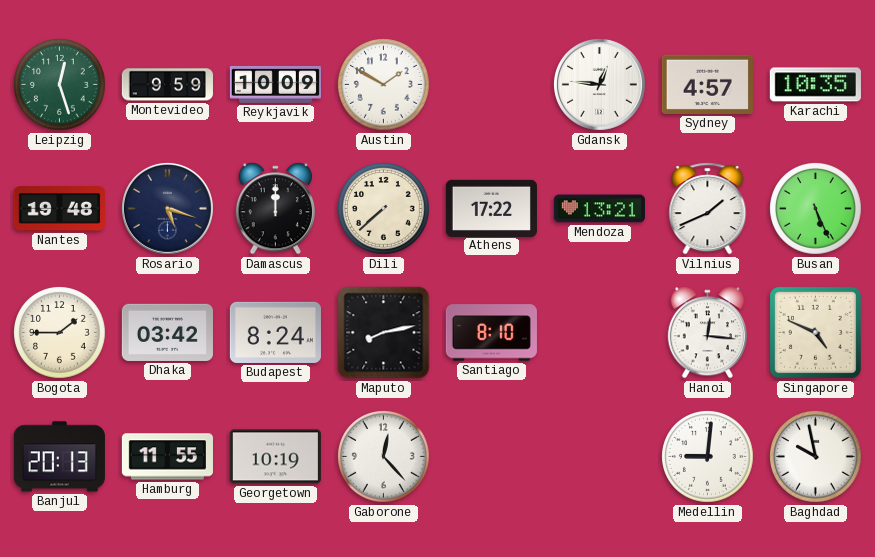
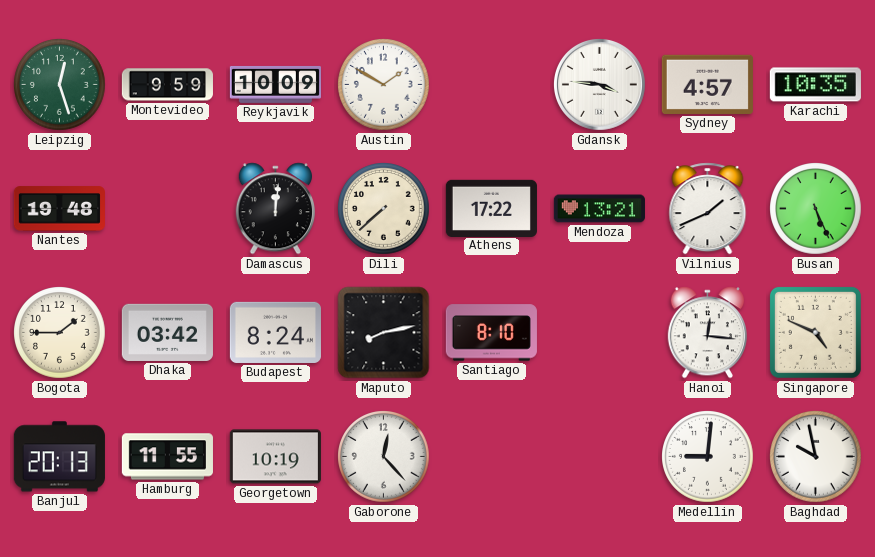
Gdansk: 12:46 -> 3:46
Rosario: 5:18 -> none
Damascus: 12:00 -> 12:01
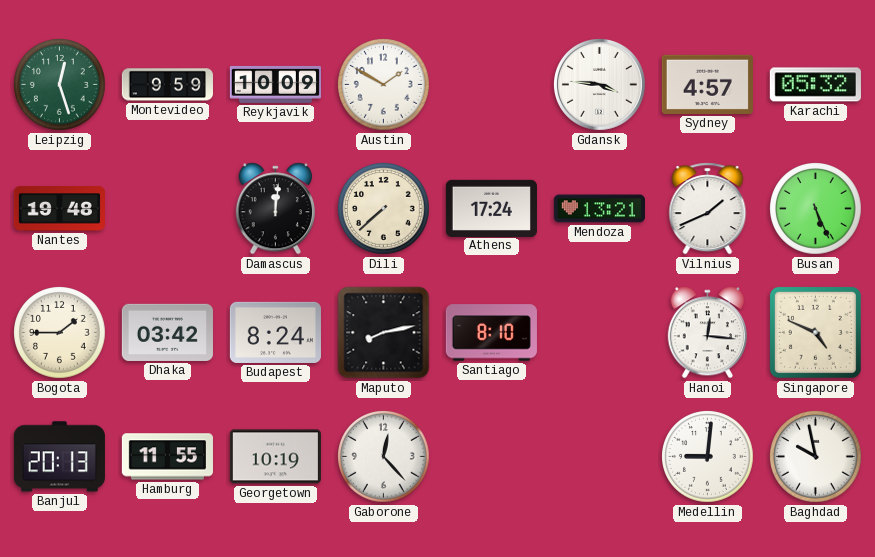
Karachi: 10:35 -> 05:32
Athens: 17:22 -> 17:24
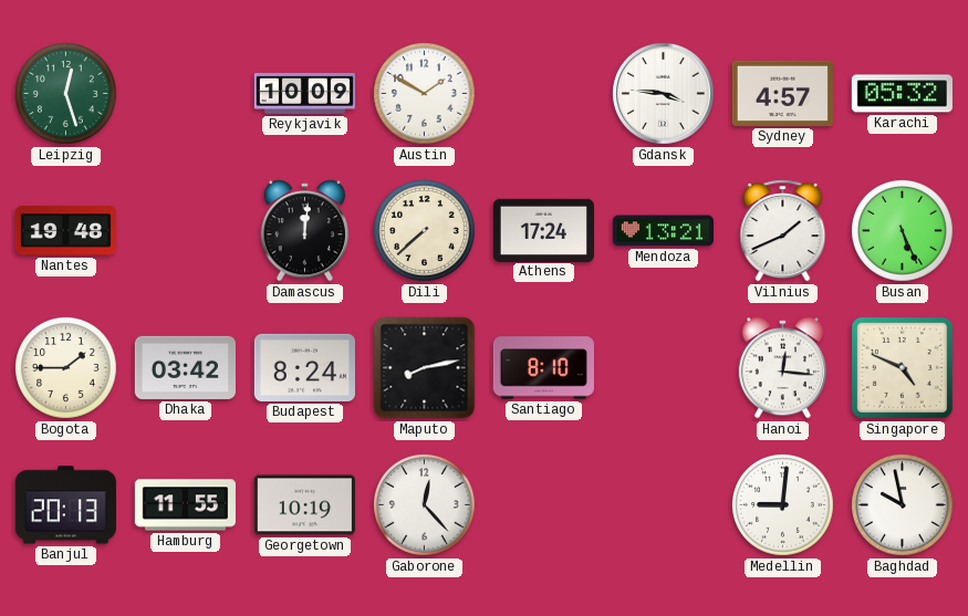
Montevideo: 9:59 -> none
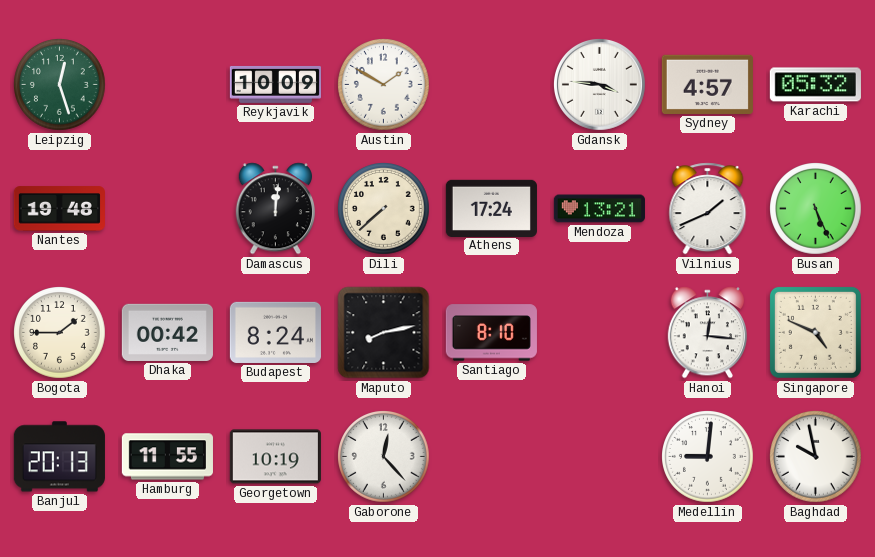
Dhaka: 03:42 -> 00:42
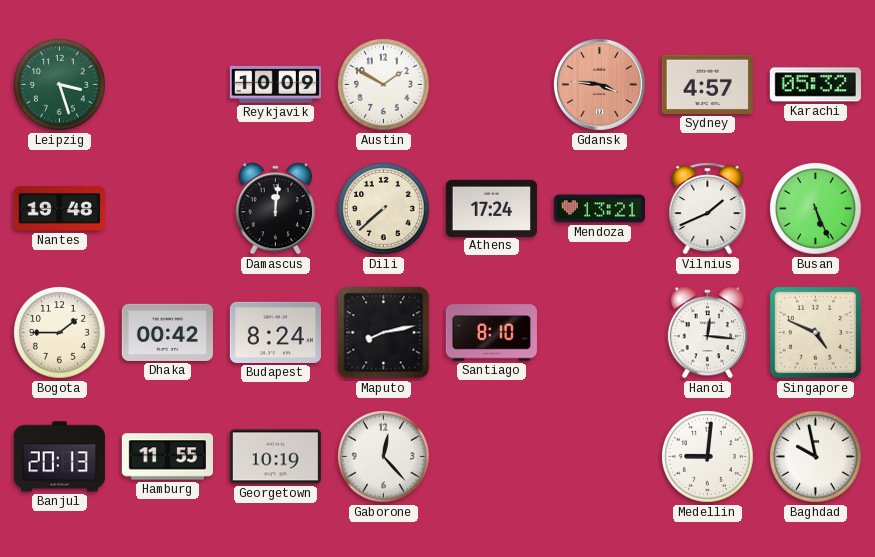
Leipzig: 12:27 -> 3:27
Gdansk dial: white -> salmon
